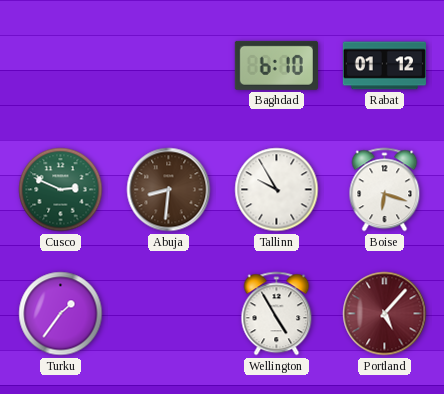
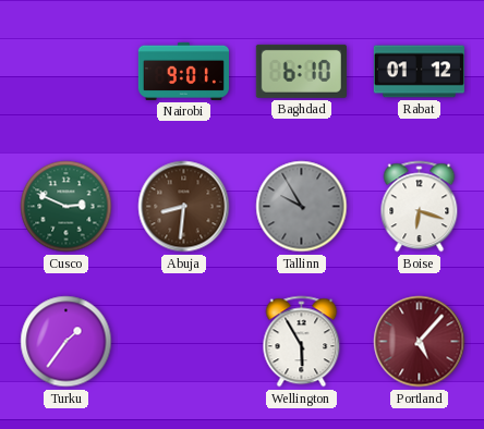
Nairobi: none -> 9:01
Tallinn dial: white -> grey
Wellington: 4:55 -> 5:55
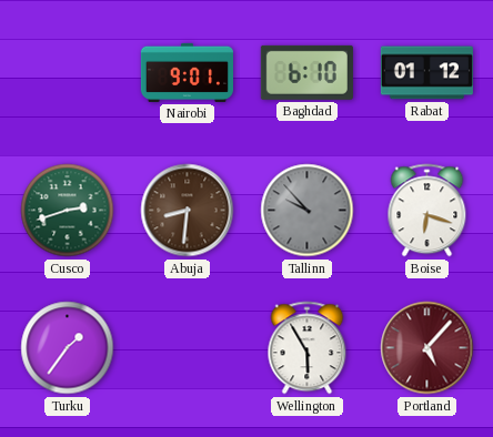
Cusco: 2:49 -> 2:42
Tallinn: 9:55 -> 9:53
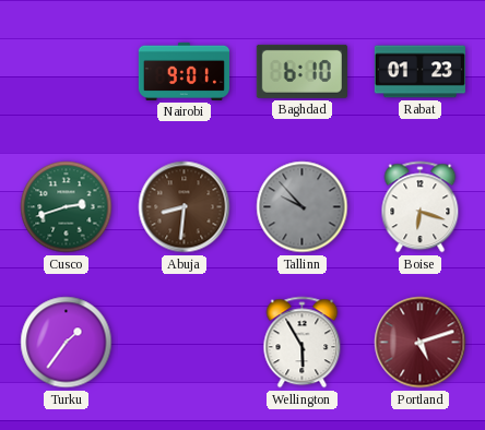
Rabat: 01:12 -> 01:23
Portland: 5:07 -> 5:12
